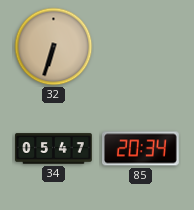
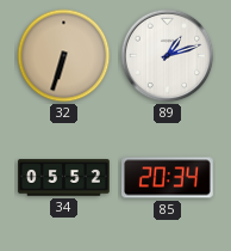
89: none -> 1:12
34: 05:47 -> 05:52
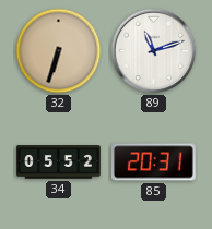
89: 1:12 -> 11:12
85: 20:34 -> 20:31
